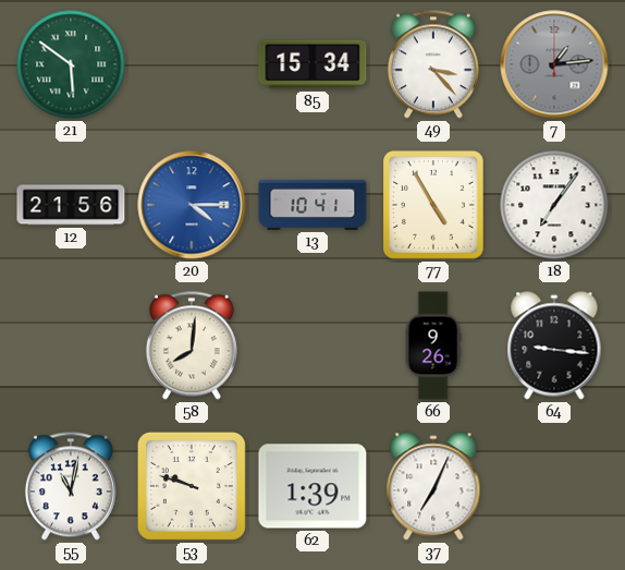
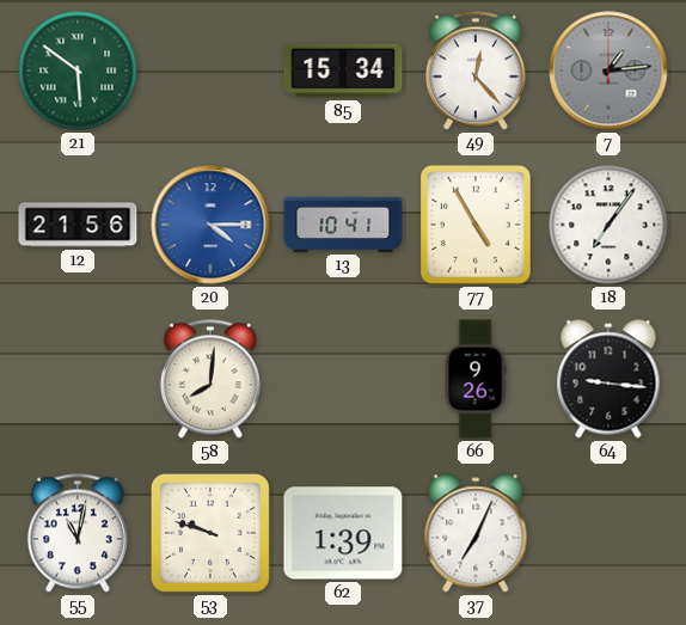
49: 3:23 -> 12:23
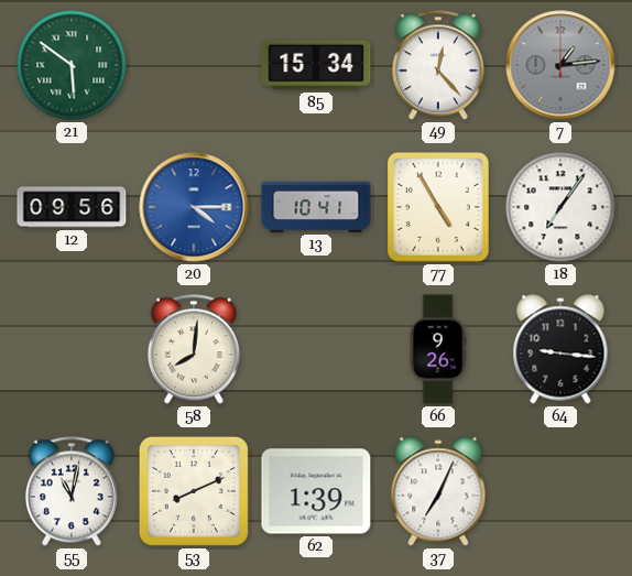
12: 21:56 -> 09:56
53: 9:48 -> 8:11
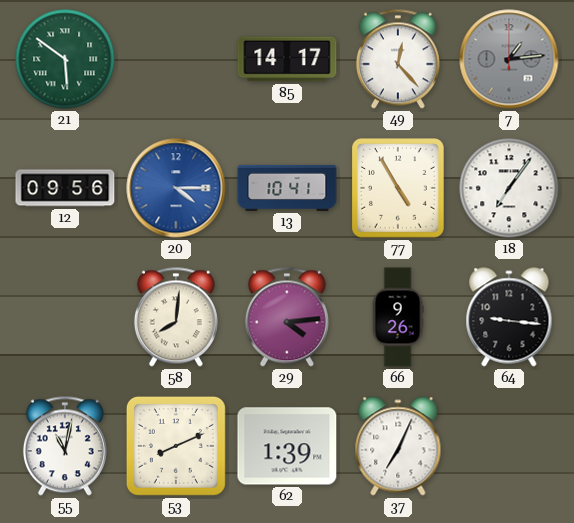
85: 15:34 -> 14:17
29: none -> 4:14
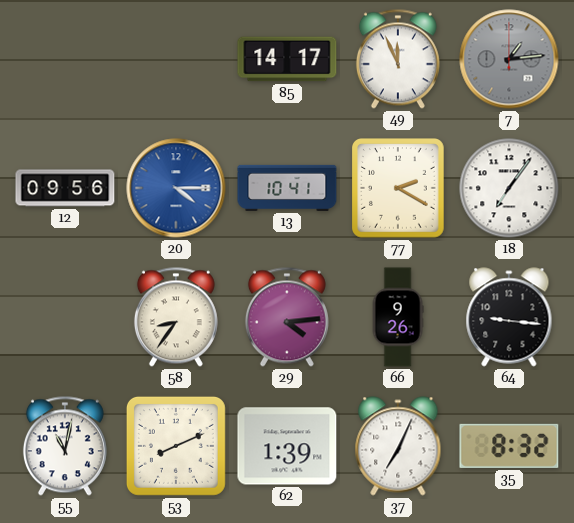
21: 5:51 -> none
49: 12:23 -> 11:56
77: 4:55 -> 2:20
58: 8:01 -> 8:36
35: none -> 8:32
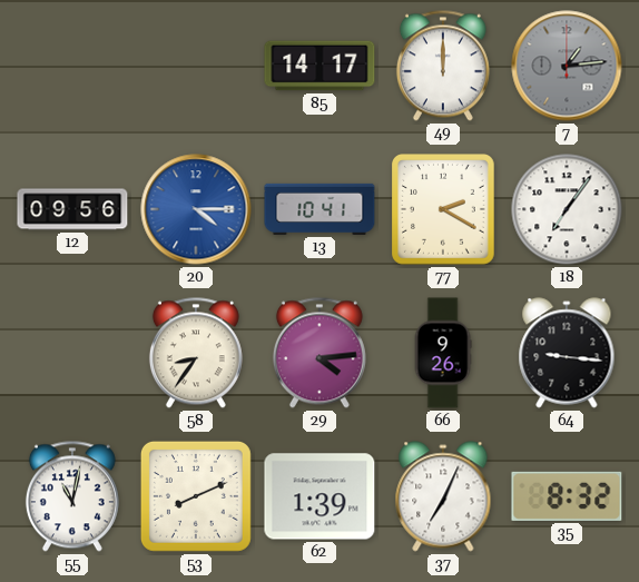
49: 11:56 -> 12:00
